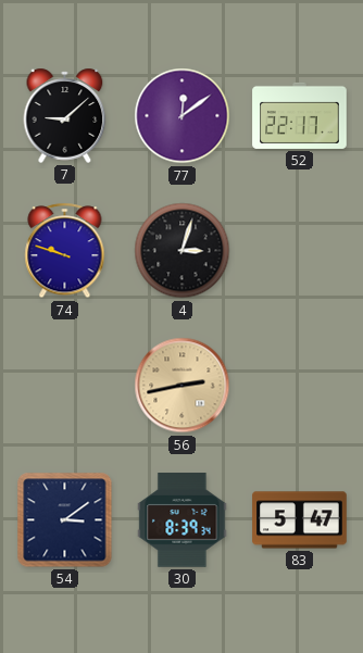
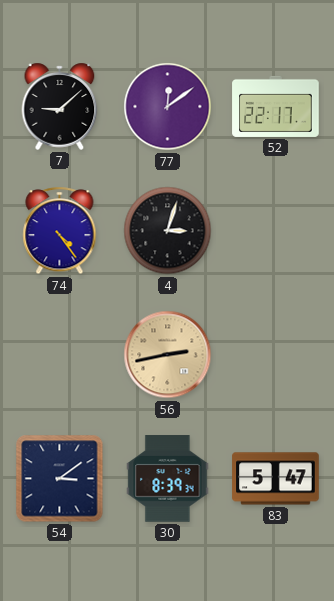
74: 9:48 -> 4:24
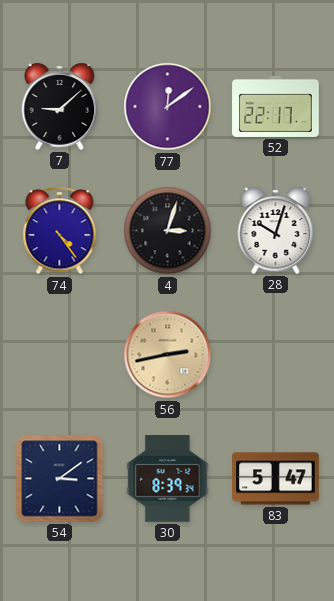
28: none -> 10:03
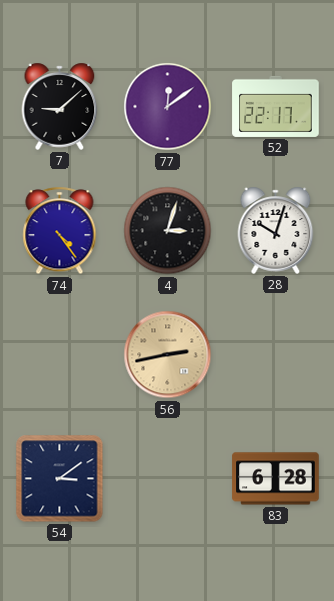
30: 8:39 -> none
83: 5:47 -> 6:28
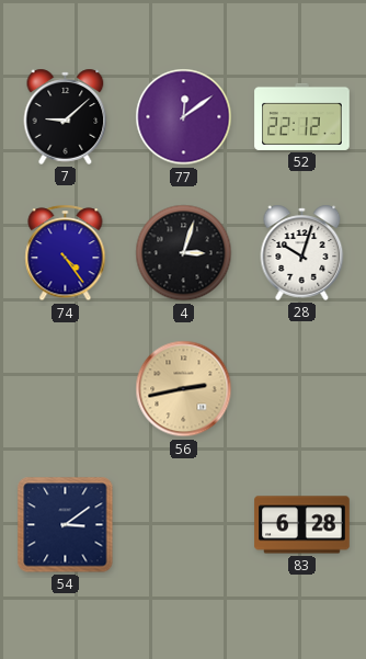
52: 22:17 -> 22:12
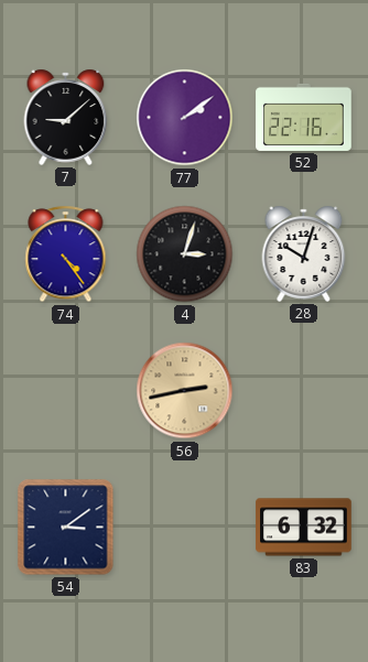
77: 12:09 -> 2:09
52: 22:12 -> 22:16
83: 6:28 -> 6:32
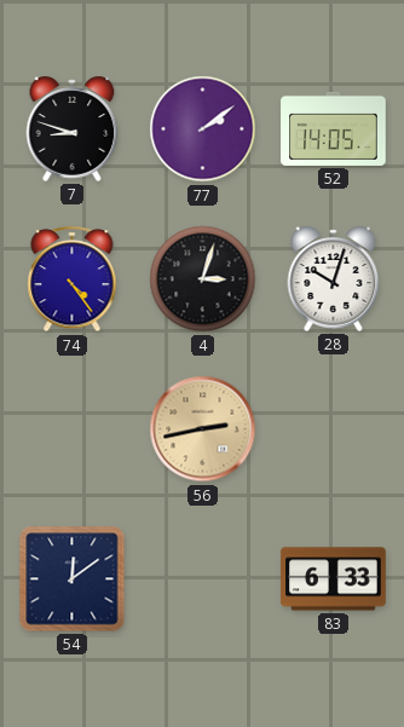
7: 9:08 -> 8:48
52: 22:16 -> 14:05
54: 3:09 -> 12:09
83: 6:32 -> 6:33
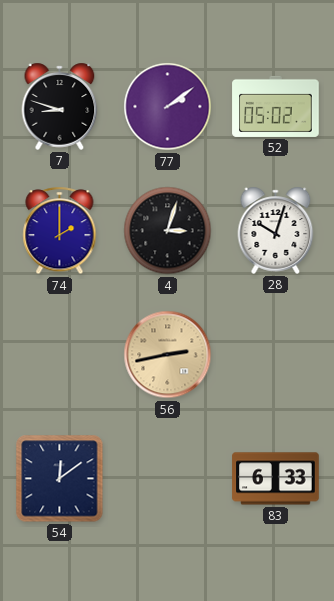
52: 14:05 -> 05:02
74: 4:24 -> 2:00
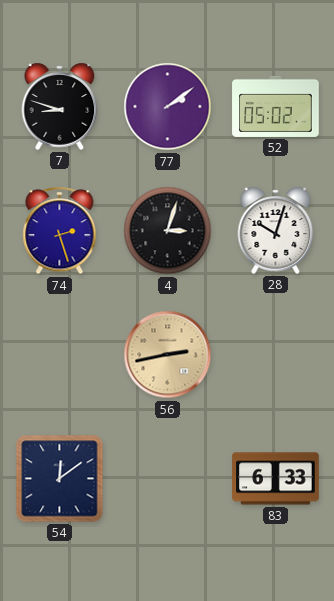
74: 2:00 -> 2:27
